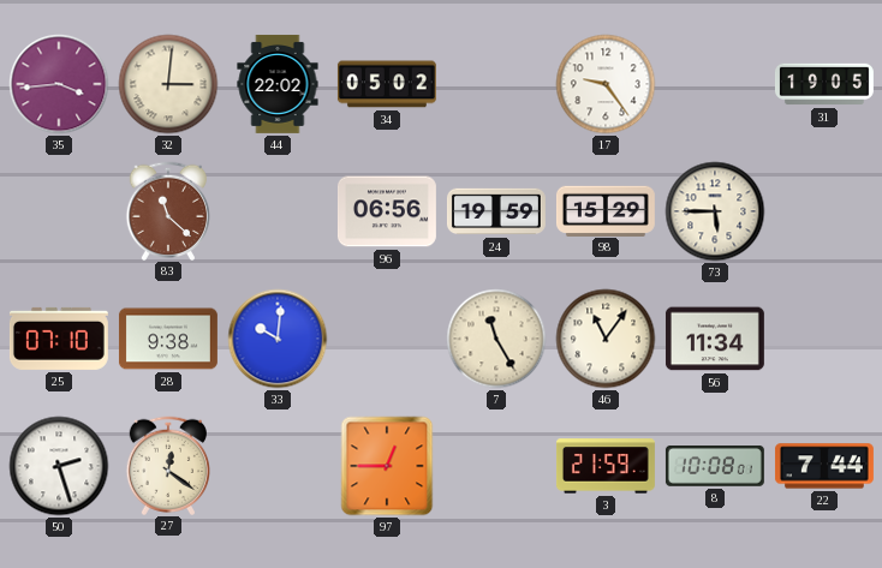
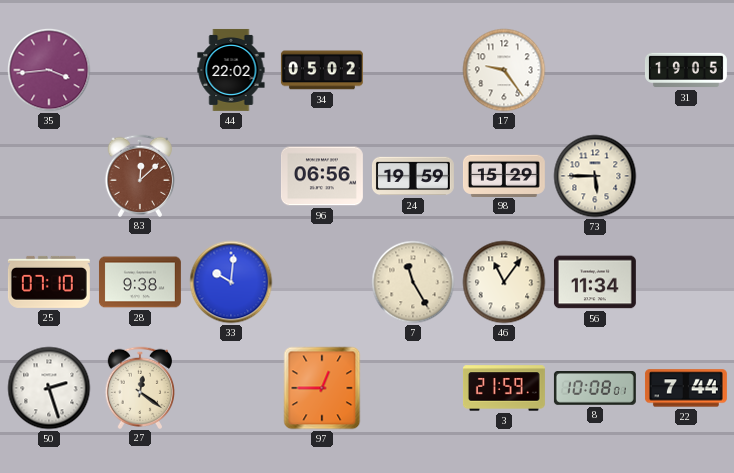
32: 3:01 -> none
83: 11:22 -> 12:08
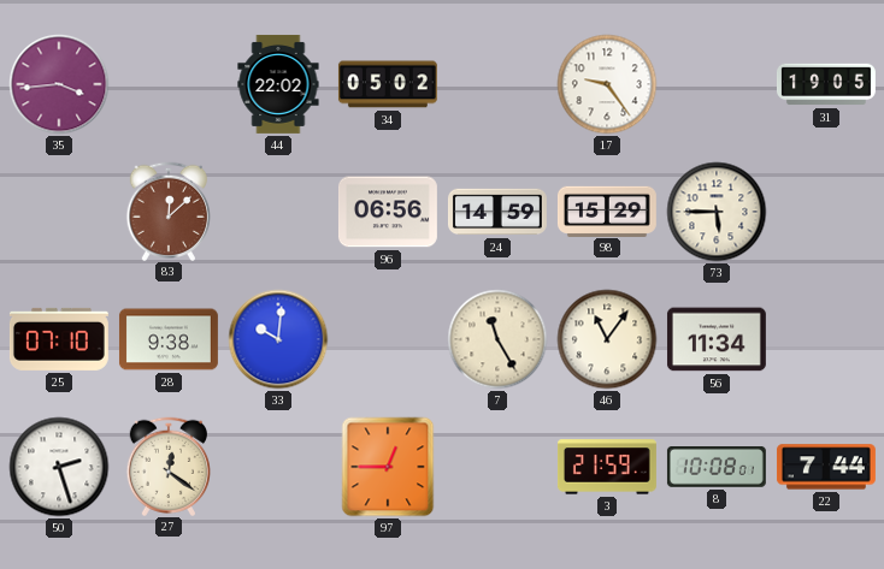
24: 19:59 -> 14:59
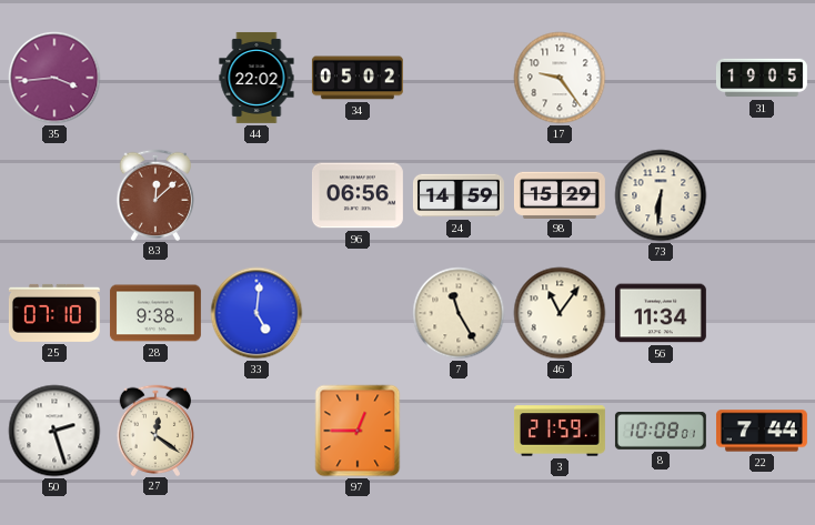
73: 5:45 -> 6:31
33: 10:01 -> 5:01
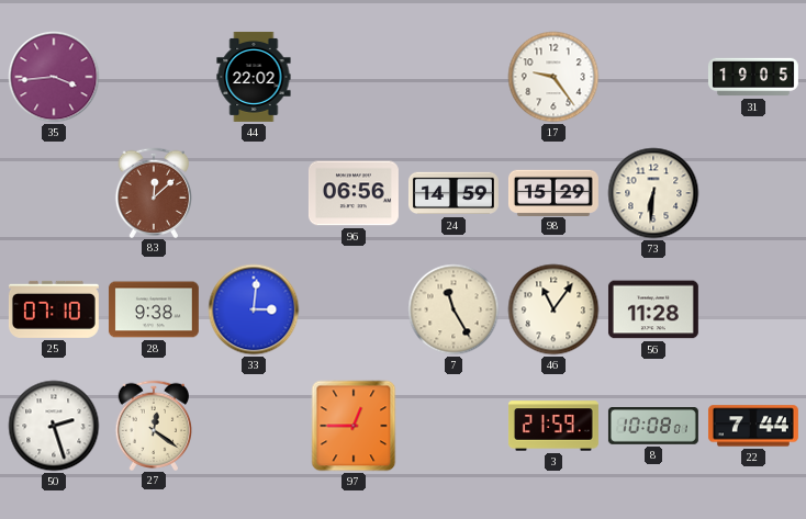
34: 05:02 -> none
33: 5:01 -> 3:01
56: 11:34 -> 11:28
